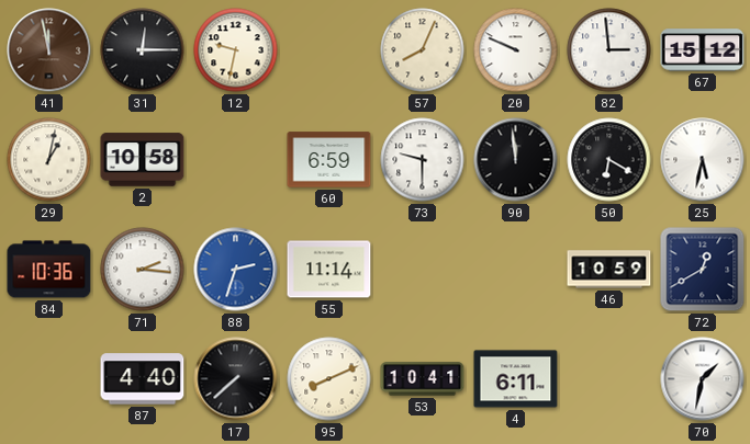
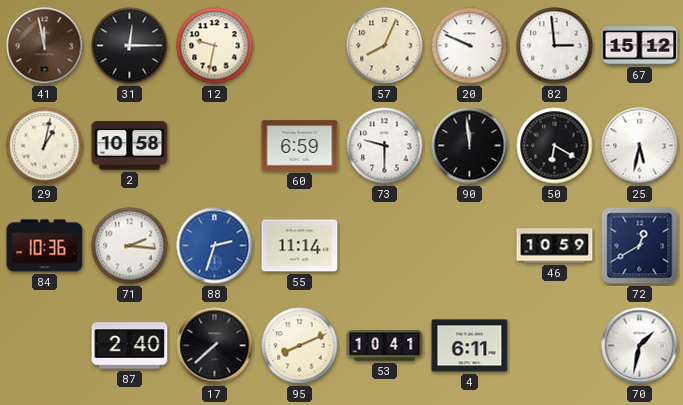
87: 4:40 -> 2:40
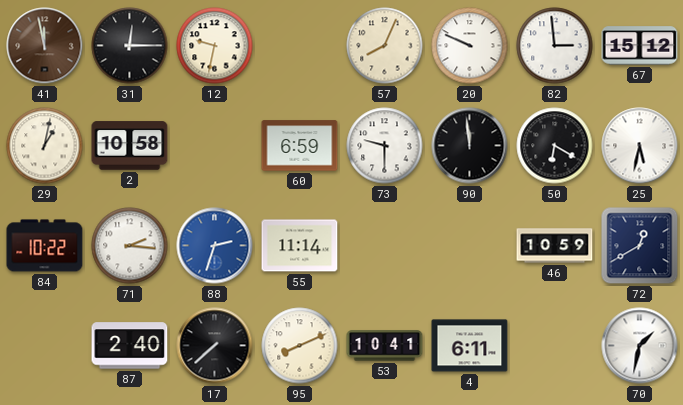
84: 10:36 -> 10:22
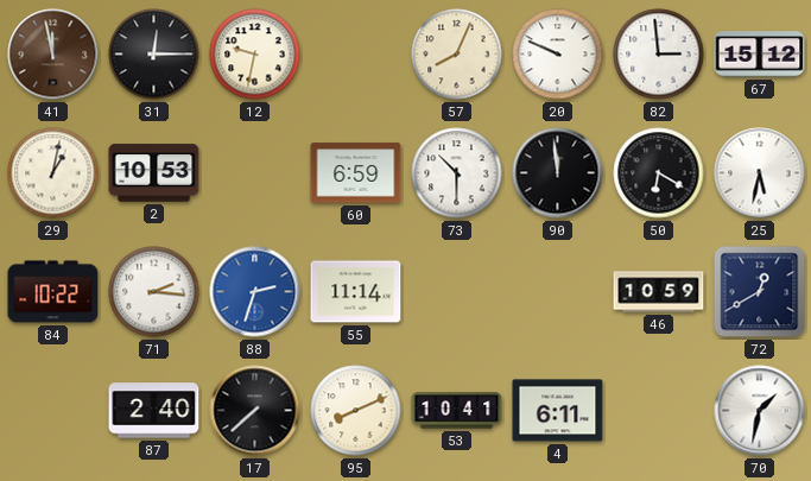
2: 10:58 -> 10:53
73: 9:30 -> 10:30
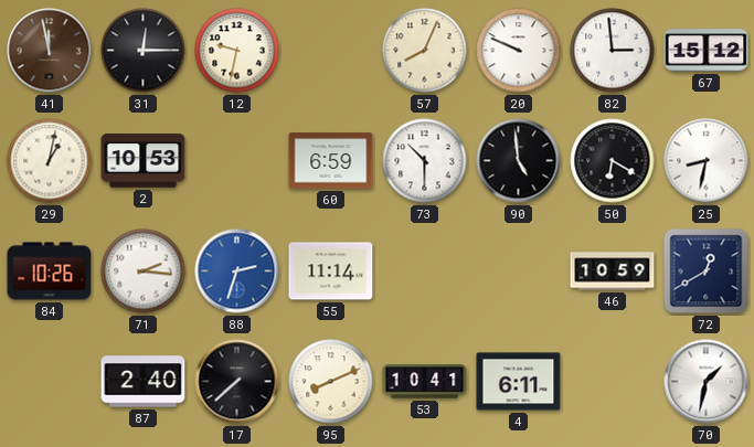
90: 11:59 -> 4:59
25: 5:32 -> 8:32
84: 10:22 -> 10:26
